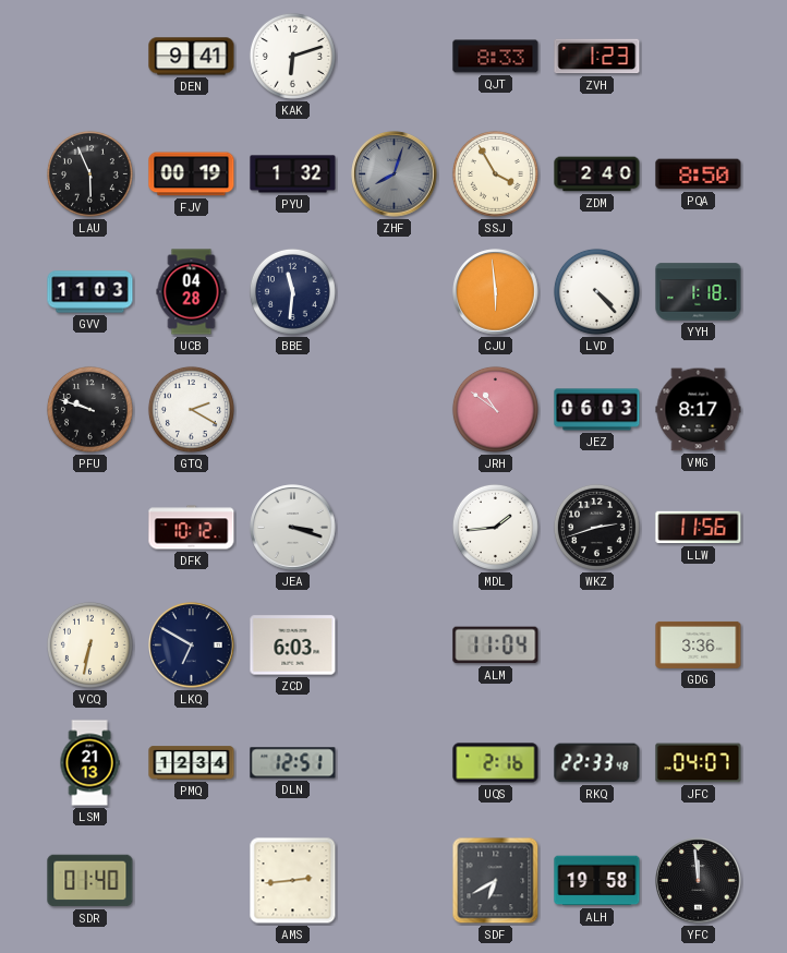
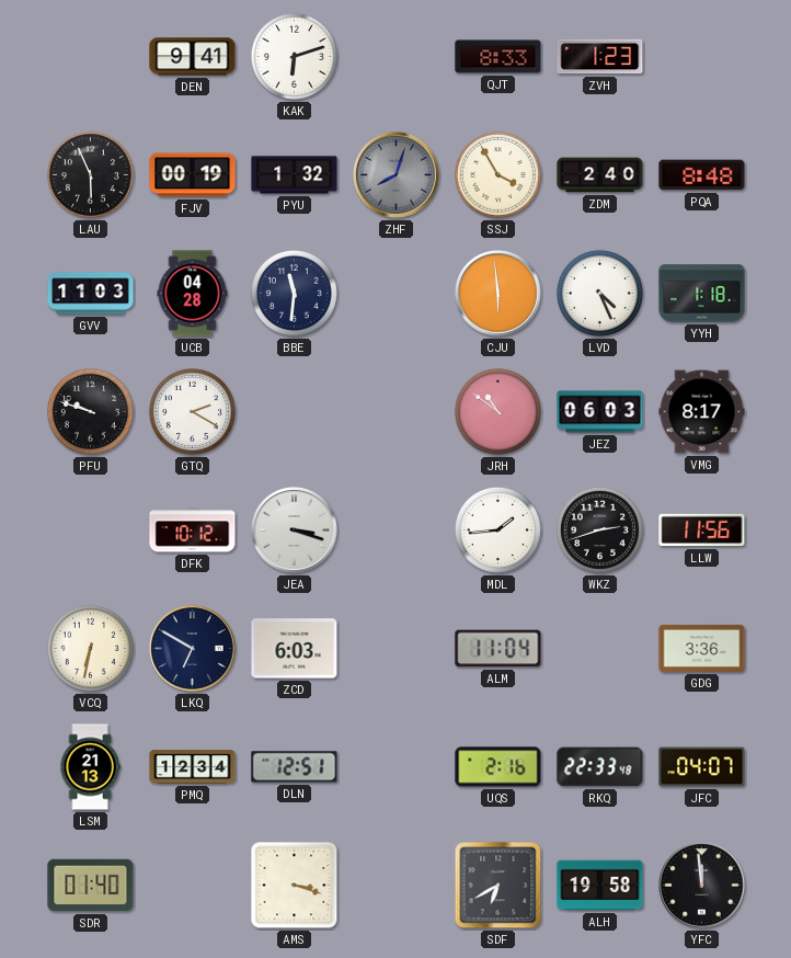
PQA: 8:50 -> 8:48
LVD: 4:23 -> 4:26
AMS: 2:44 -> 3:18
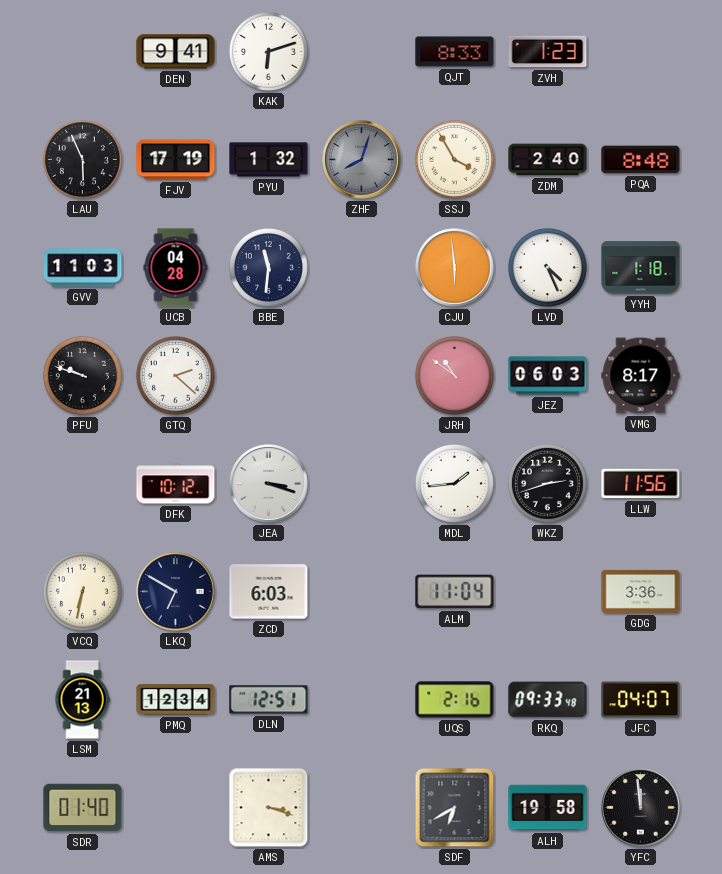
FJV: 00:19 -> 17:19
GTQ: 2:20 -> 2:22
RKQ: 22:33 -> 09:33
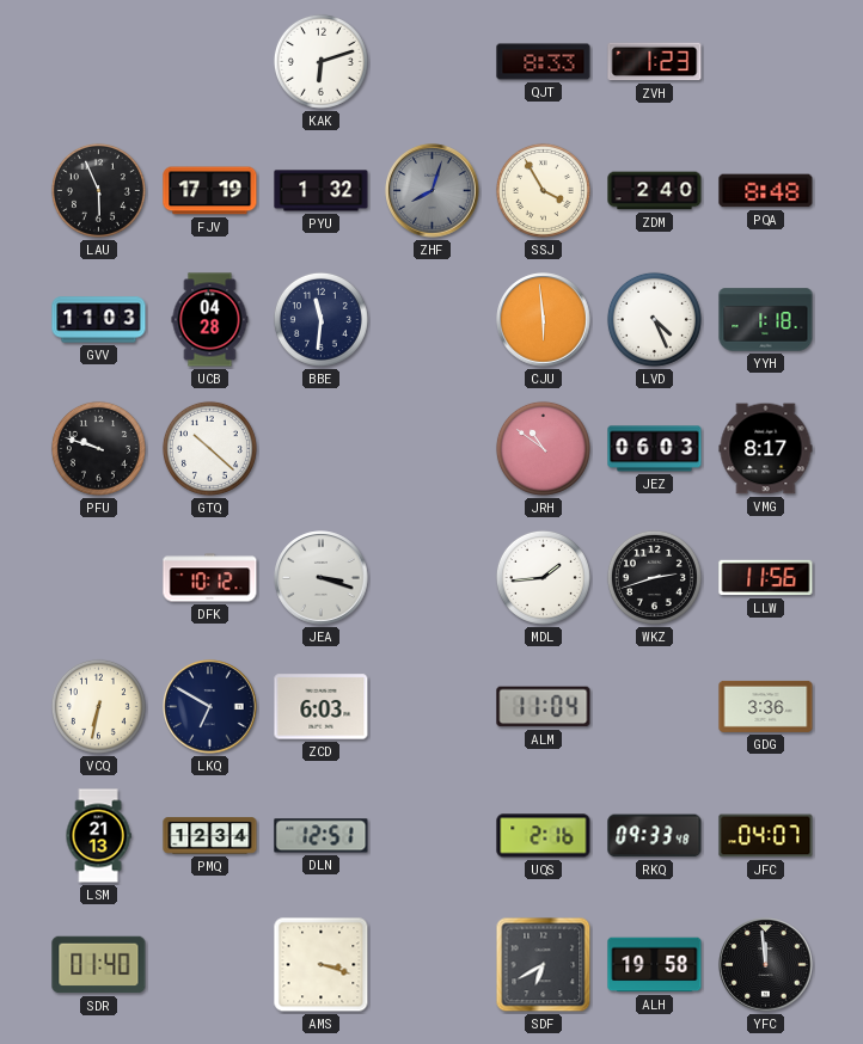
DEN: 9:41 -> none
GTQ: 2:22 -> 10:22
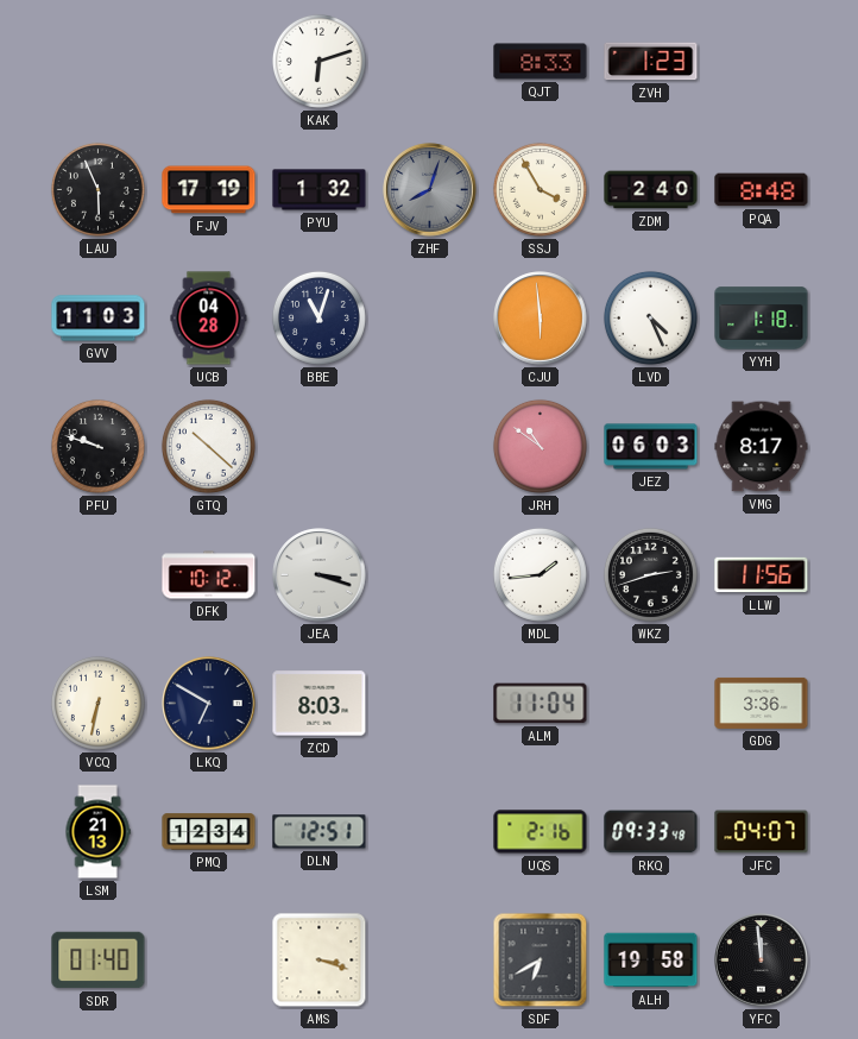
BBE: 11:31 -> 11:03
ZCD: 6:03 -> 8:03
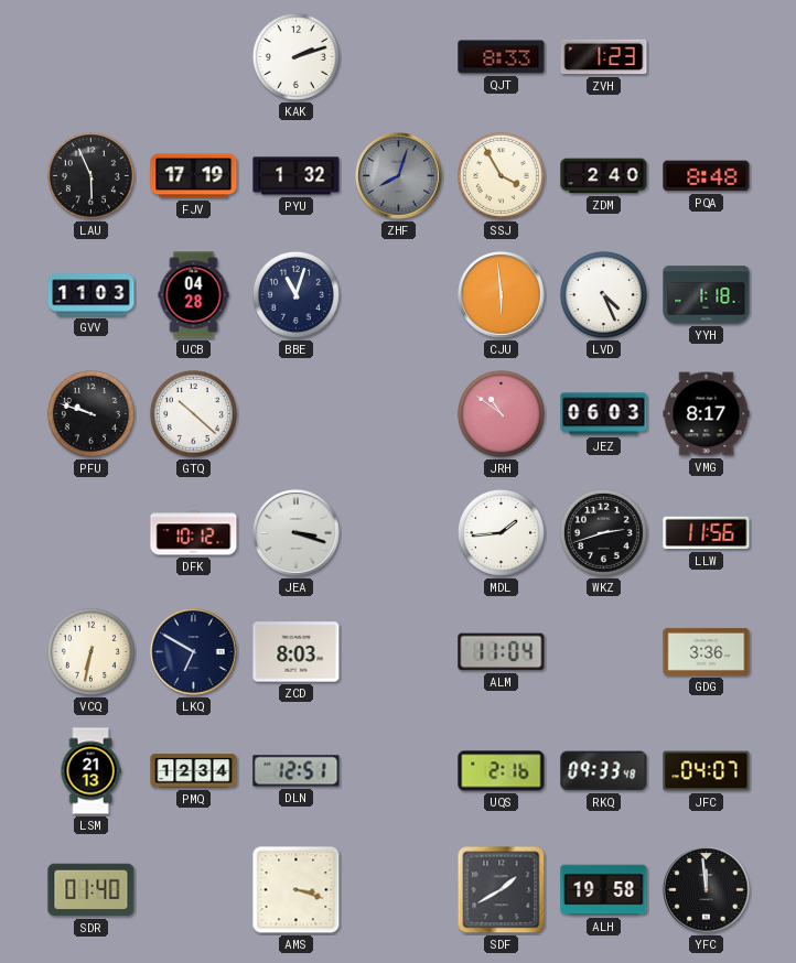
KAK: 6:12 -> 2:12
SDF: 6:40 -> 1:40
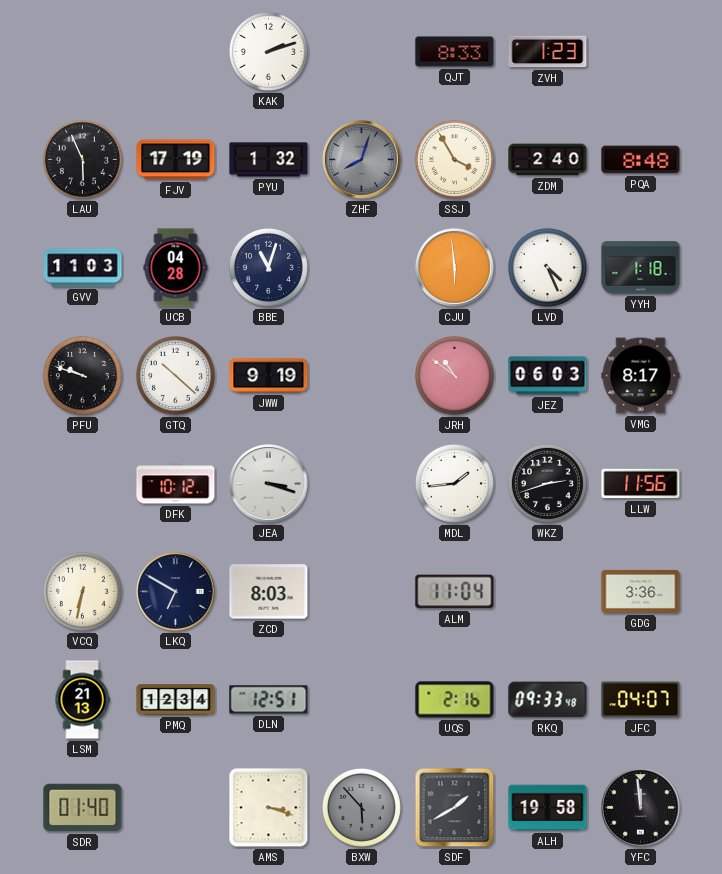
JWW: none -> 9:19
BXW: none -> 5:53
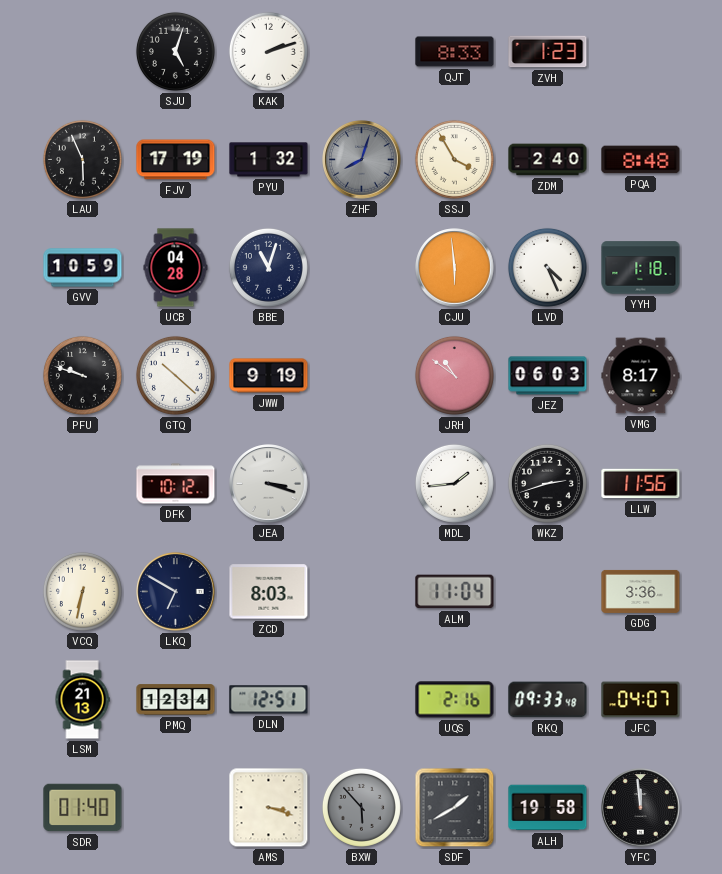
SJU: none -> 5:03
GVV: 11:03 -> 10:59
